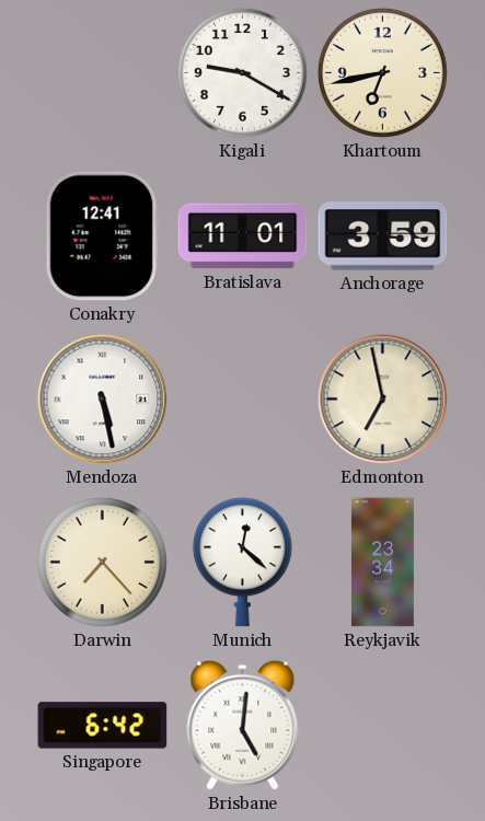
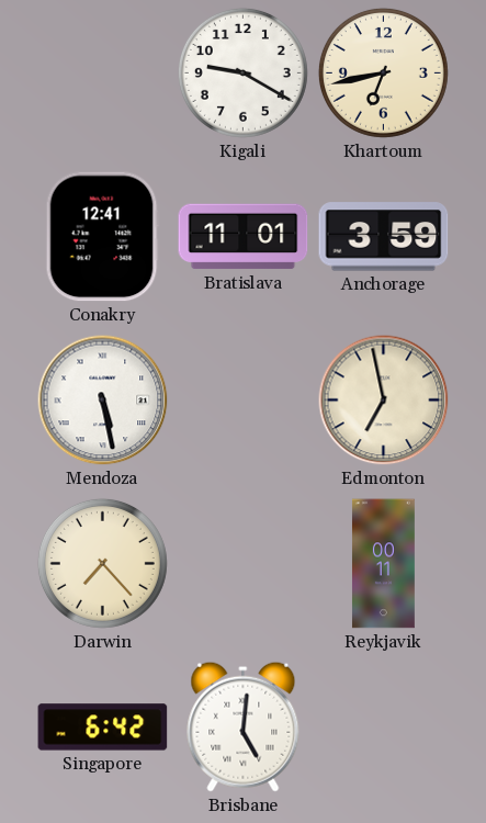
Munich: 12:22 -> none
Reykjavik: 23:34 -> 00:11
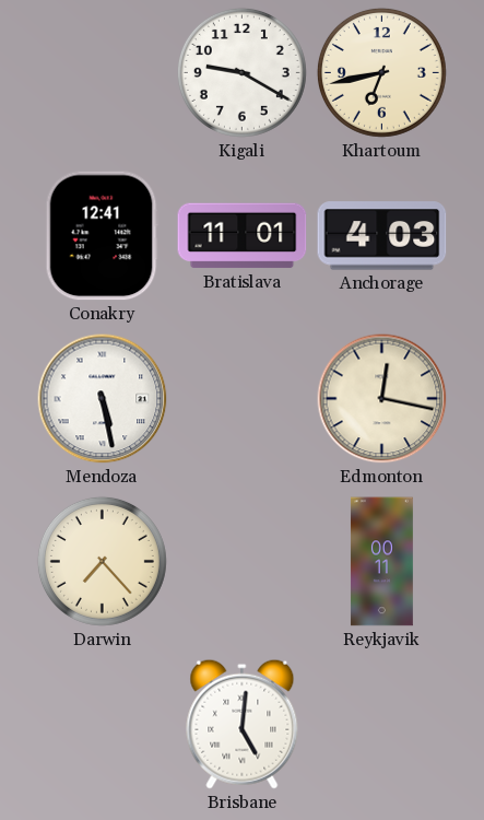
Anchorage: 3:59 -> 4:03
Edmonton: 6:58 -> 12:17
Singapore: 6:42 -> none
